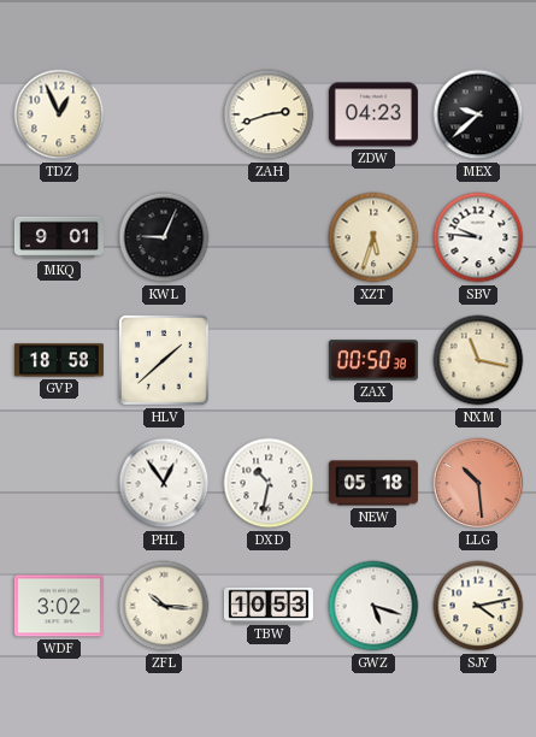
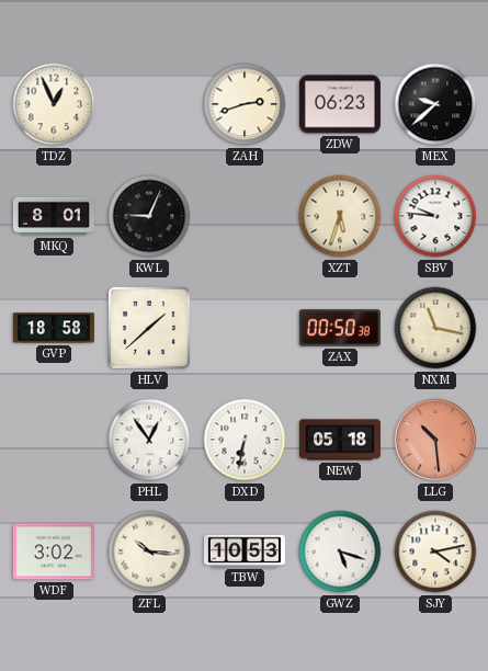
ZDW: 04:23 -> 06:23
MKQ: 9:01 -> 8:01
DXD: 10:32 -> 6:32
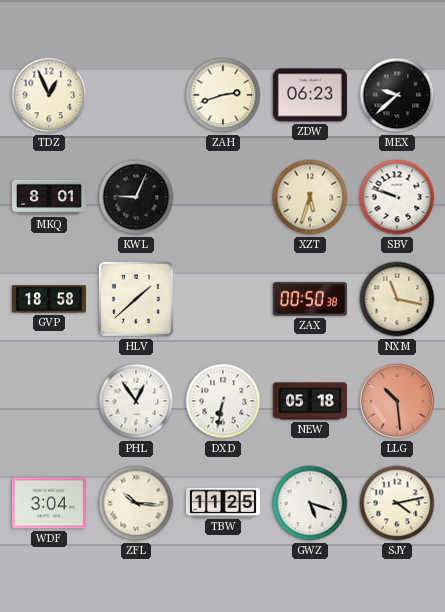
SBV: 9:46 -> 9:48
WDF: 3:02 -> 3:04
TBW: 10:53 -> 11:25
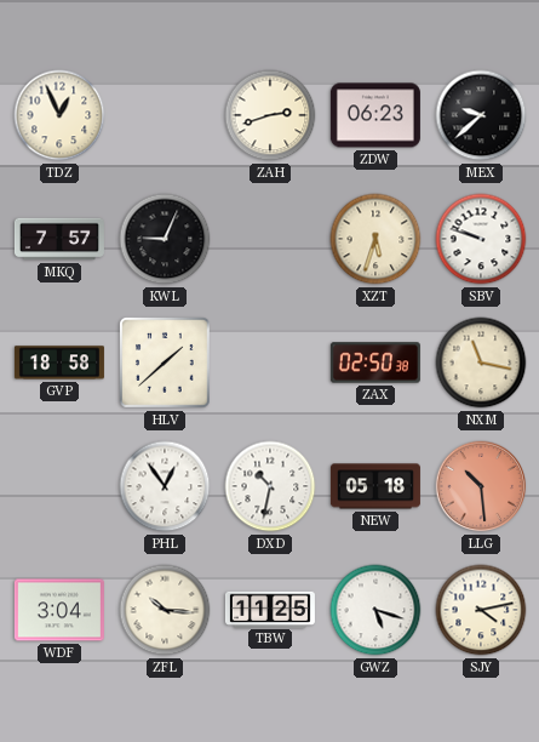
MKQ: 8:01 -> 7:57
ZAX: 00:50 -> 02:50
DXD: 6:32 -> 10:32
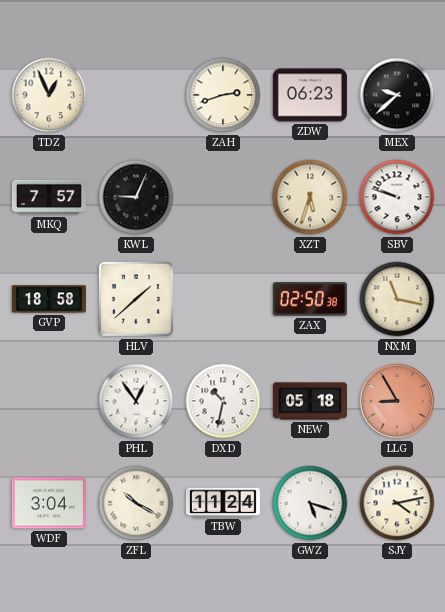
LLG: 10:29 -> 8:55
ZFL: 10:16 -> 10:20
TBW: 11:25 -> 11:24
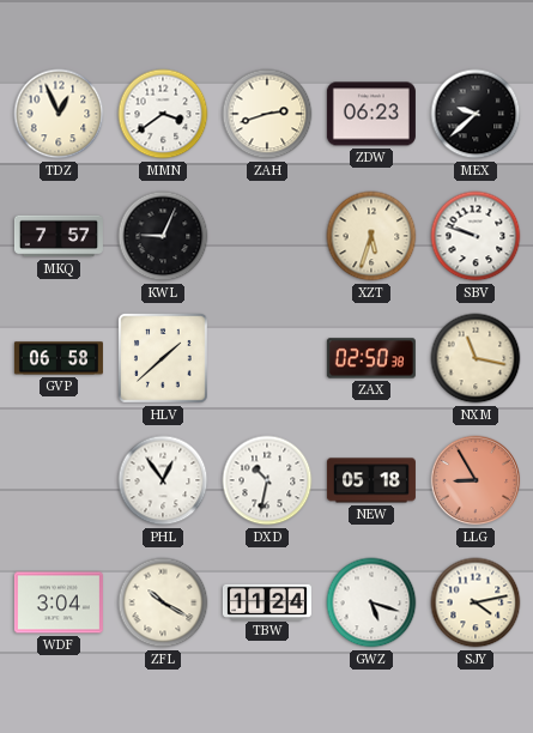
MMN: none -> 3:39
GVP: 18:58 -> 06:58
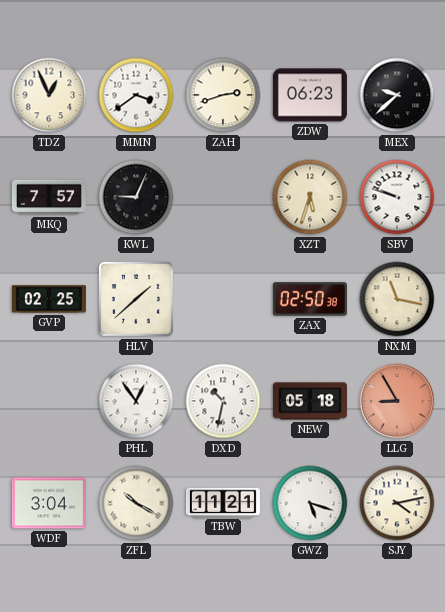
GVP: 06:58 -> 02:25
TBW: 11:24 -> 11:21
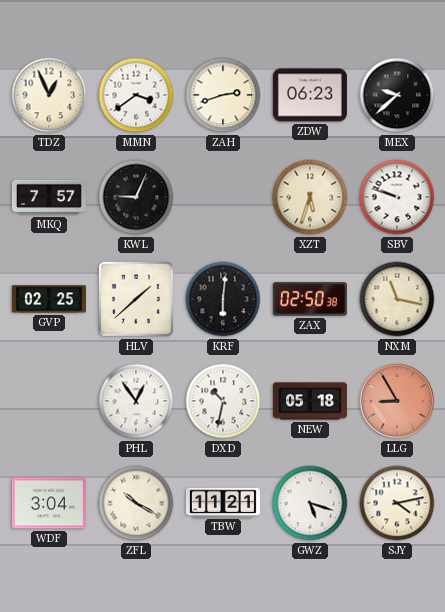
KRF: none -> 6:01
